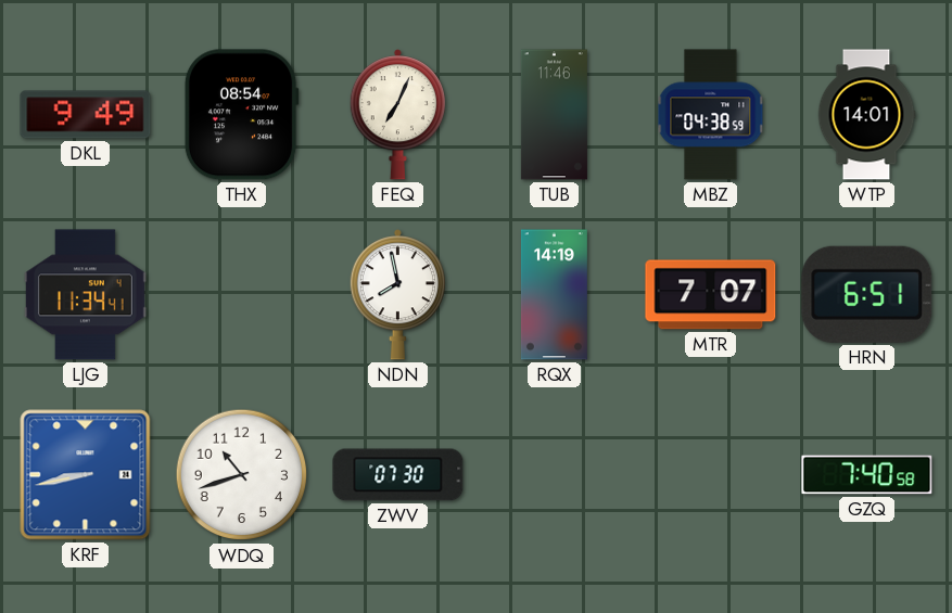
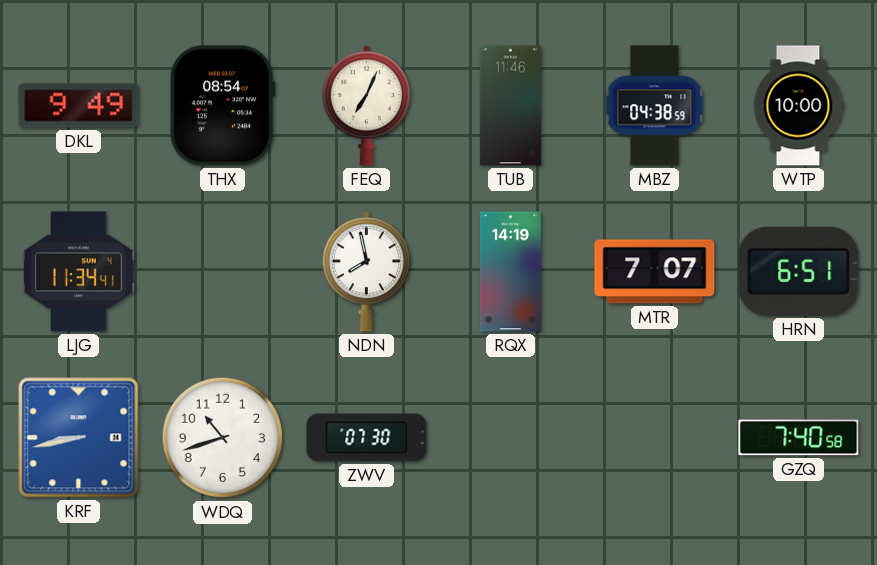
WTP: 14:01 -> 10:00
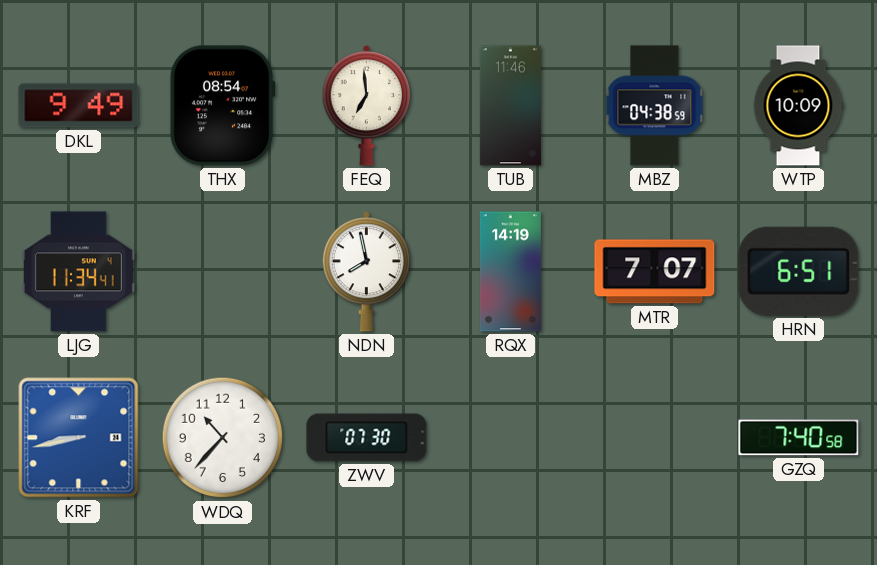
FEQ: 7:04 -> 6:59
WTP: 10:00 -> 10:09
WDQ: 10:42 -> 10:37
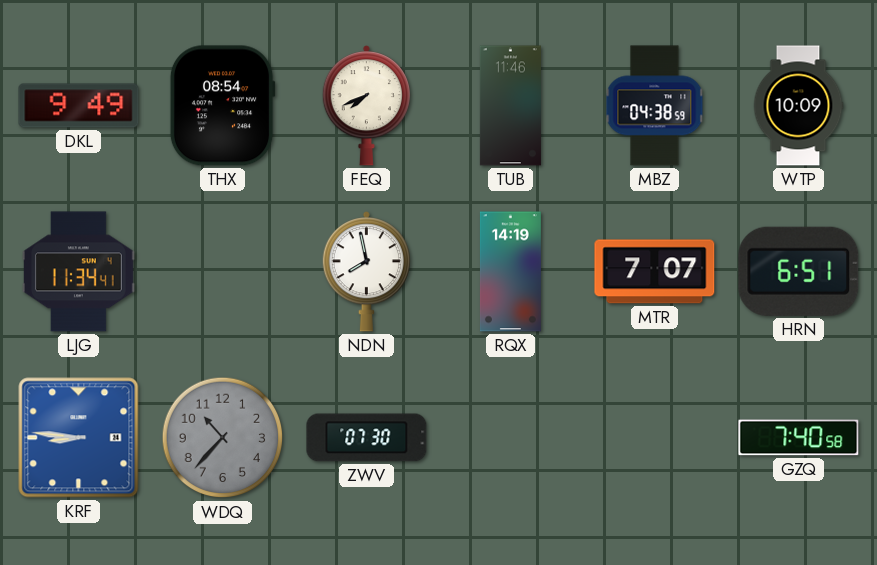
FEQ: 6:59 -> 7:41
KRF: 8:43 -> 8:46
WDQ dial: white -> grey
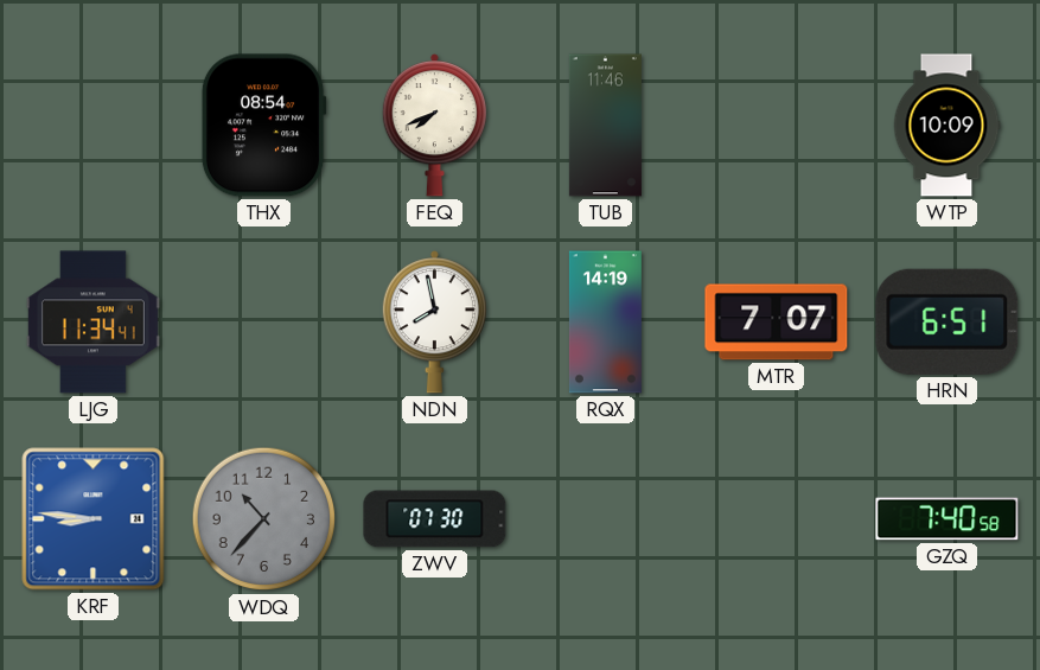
DKL: 9:49 -> none
MBZ: 04:38 -> none
